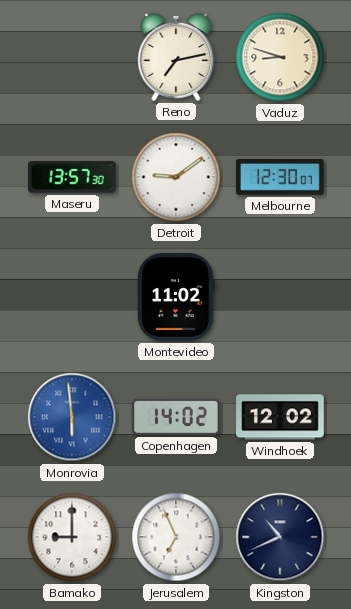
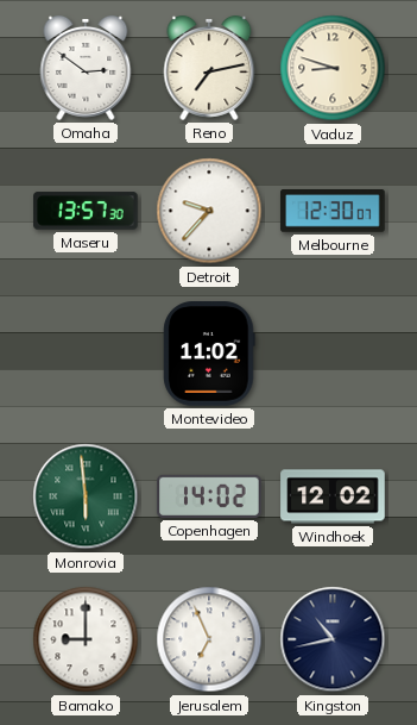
Omaha: none -> 2:51
Detroit: 9:09 -> 9:37
Monrovia dial: blue -> green
Kingston: 10:41 -> 10:43
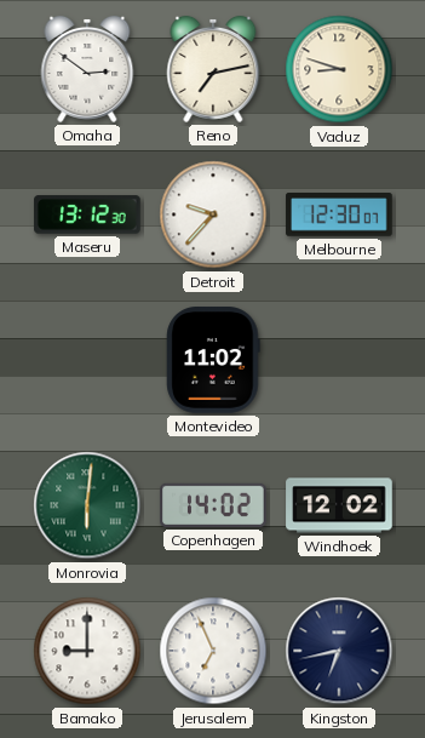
Maseru: 13:57 -> 13:12
Monrovia: 5:59 -> 6:01
Kingston: 10:43 -> 6:43
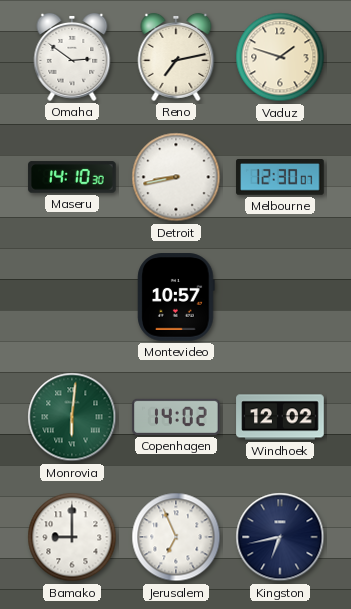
Vaduz: 8:48 -> 1:48
Maseru: 13:12 -> 14:10
Detroit: 9:37 -> 8:43
Montevideo: 11:02 -> 10:57
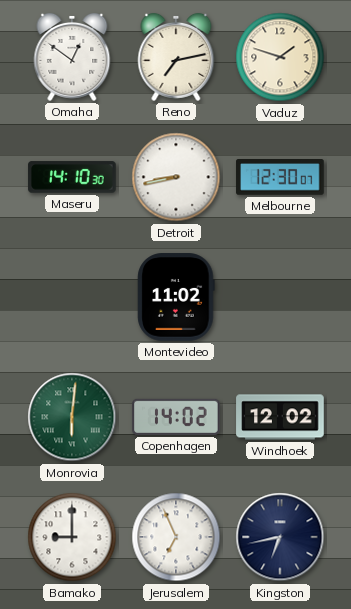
Omaha: 2:51 -> 12:51
Montevideo: 10:57 -> 11:02
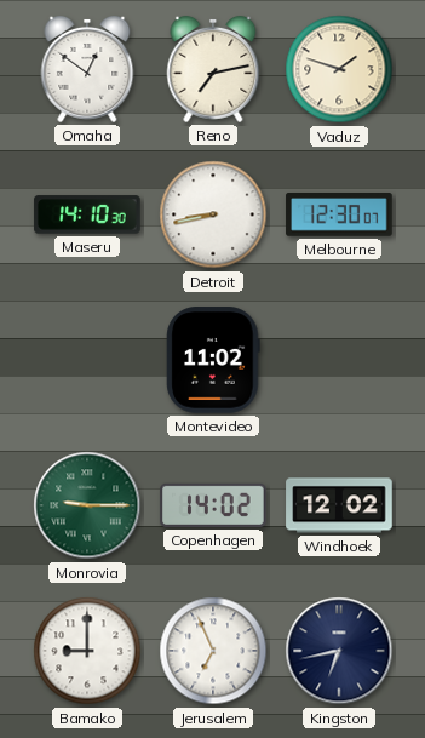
Monrovia: 6:01 -> 9:15
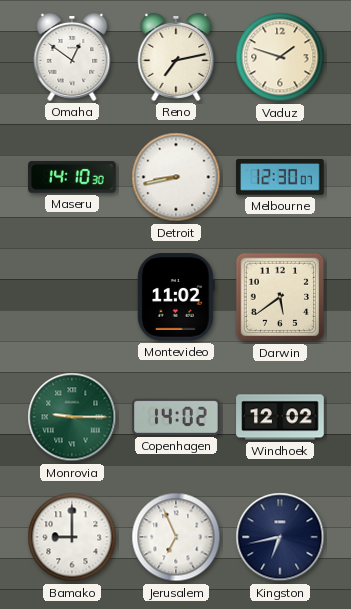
Darwin: none -> 5:39
